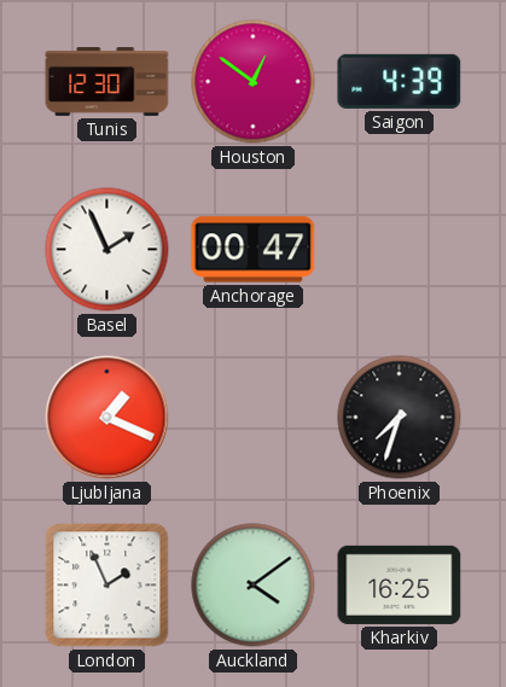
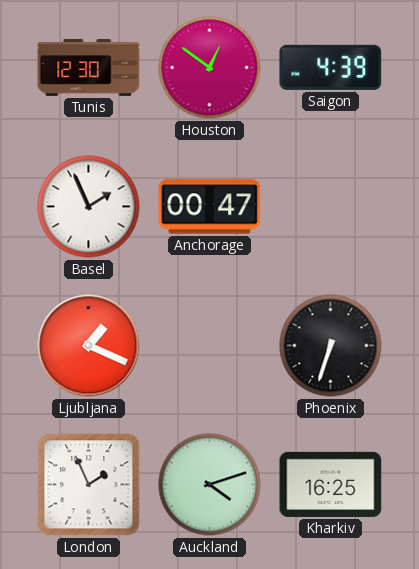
Phoenix: 7:33 -> 6:33
Auckland: 4:09 -> 4:12
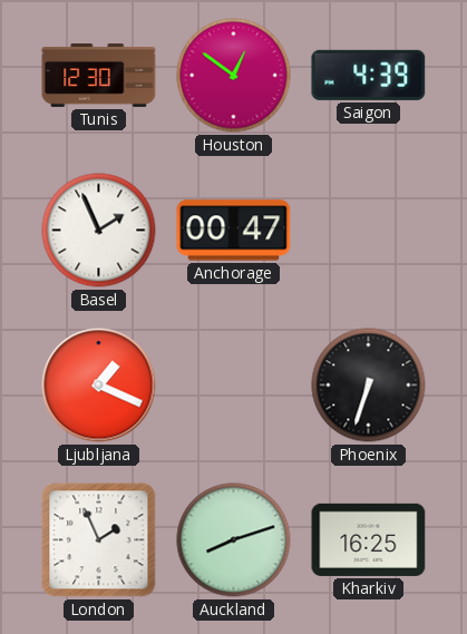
Auckland: 4:12 -> 8:12
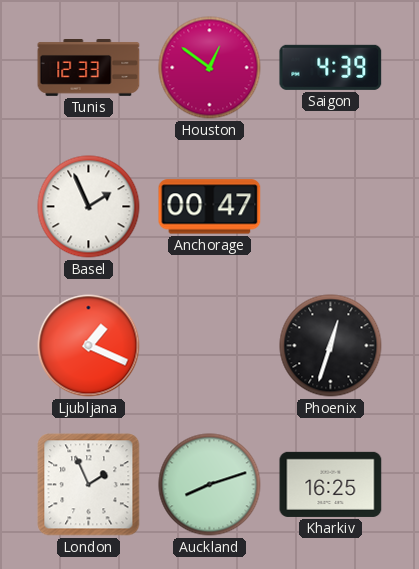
Tunis: 12:30 -> 12:33
Phoenix: 6:33 -> 12:33
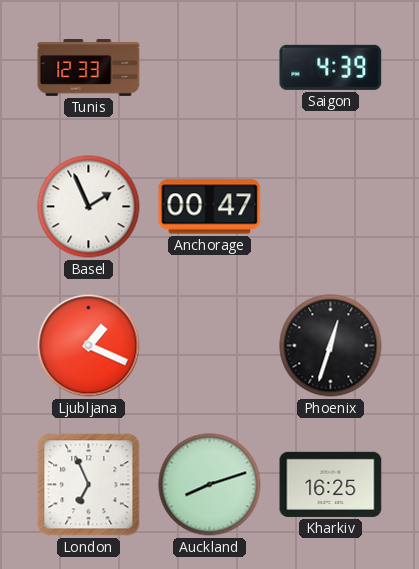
Houston: 12:51 -> none
London: 1:56 -> 6:56
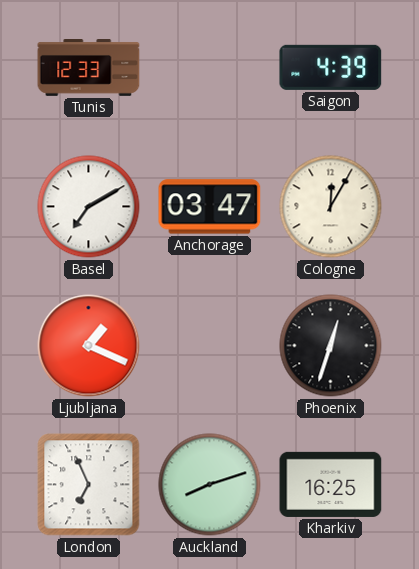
Basel: 1:56 -> 7:10
Anchorage: 00:47 -> 03:47
Cologne: none -> 12:05
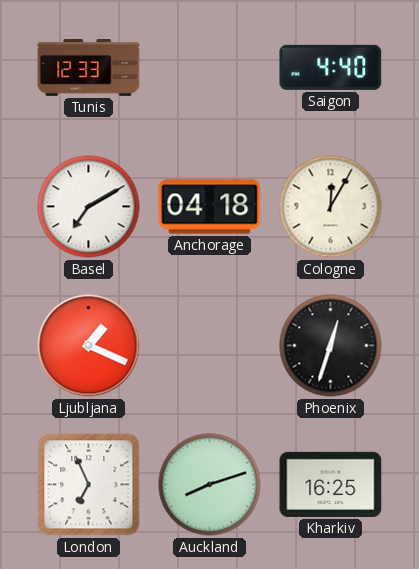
Saigon: 4:39 -> 4:40
Anchorage: 03:47 -> 04:18
